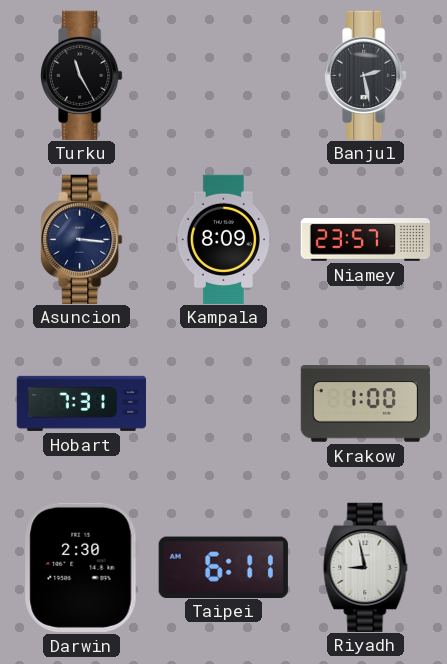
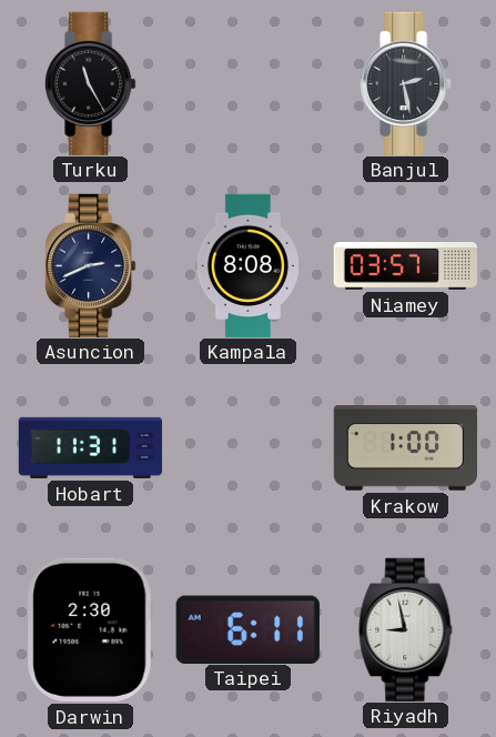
Asuncion: 3:16 -> 2:41
Kampala: 8:09 -> 8:08
Niamey: 23:57 -> 03:57
Hobart: 7:31 -> 11:31
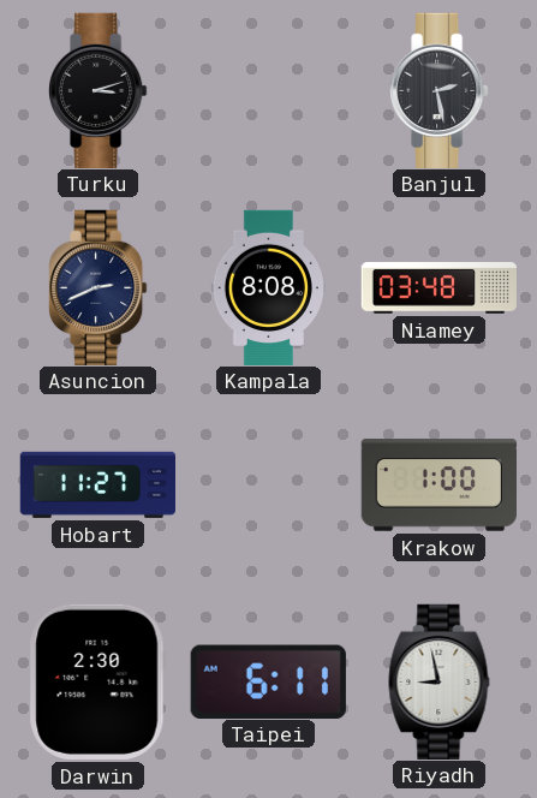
Turku: 11:25 -> 3:12
Niamey: 03:57 -> 03:48
Hobart: 11:31 -> 11:27
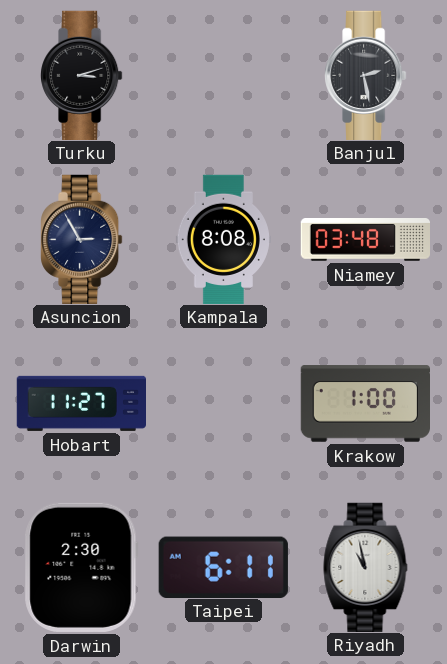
Asuncion: 2:41 -> 2:55
Riyadh: 8:58 -> 10:58
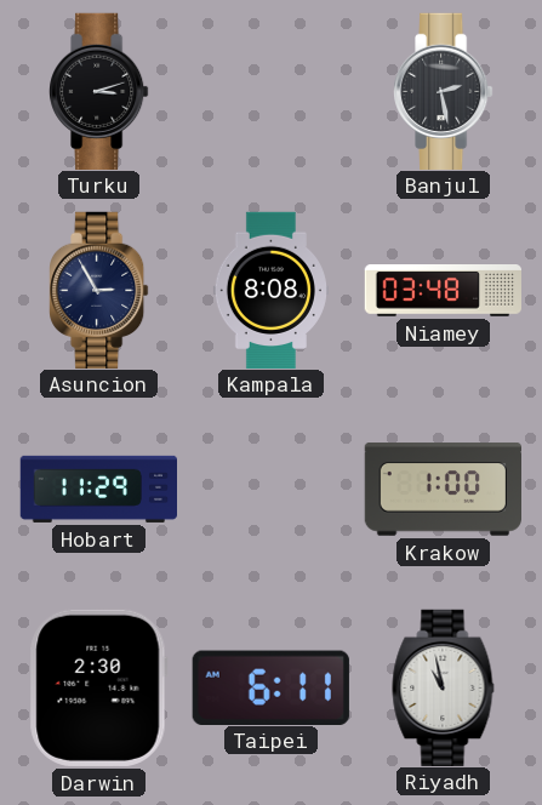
Hobart: 11:27 -> 11:29
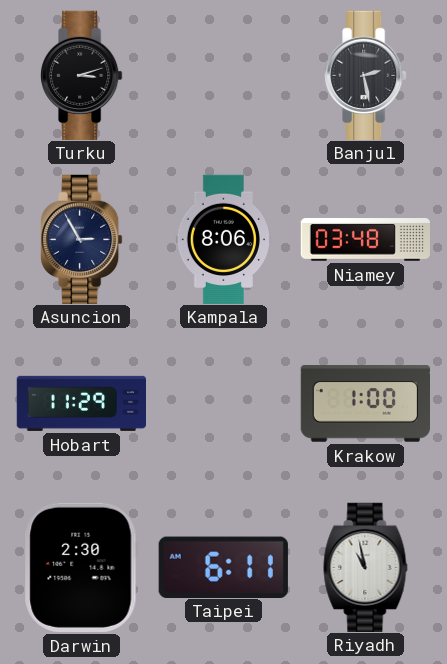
Kampala: 8:08 -> 8:06
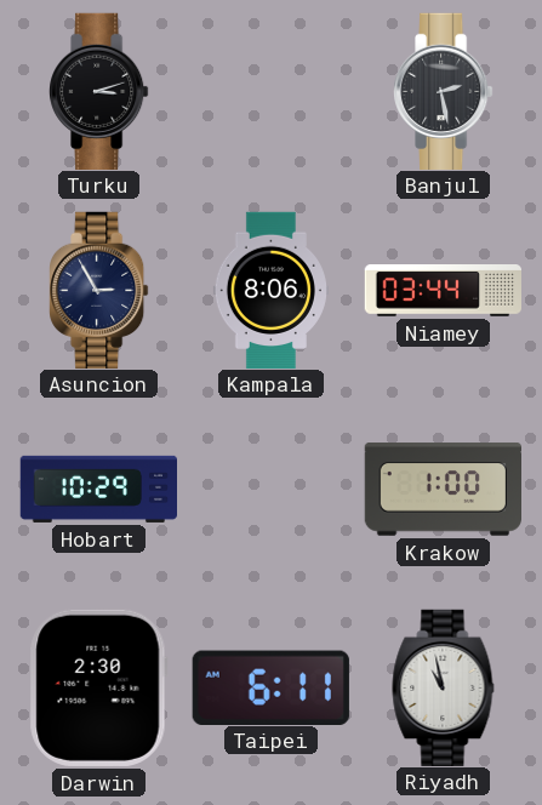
Niamey: 03:48 -> 03:44
Hobart: 11:29 -> 10:29
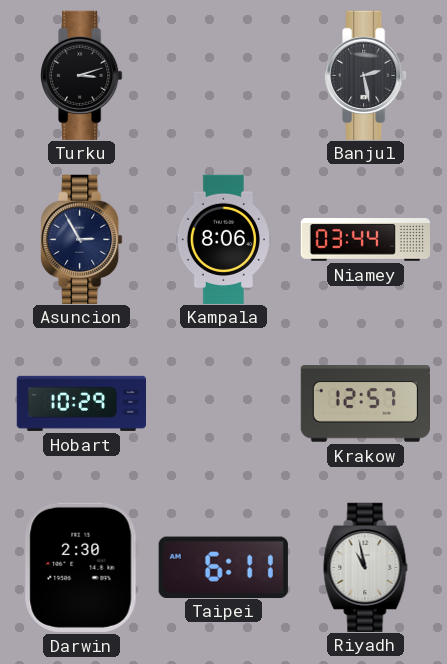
Krakow: 1:00 -> 12:57
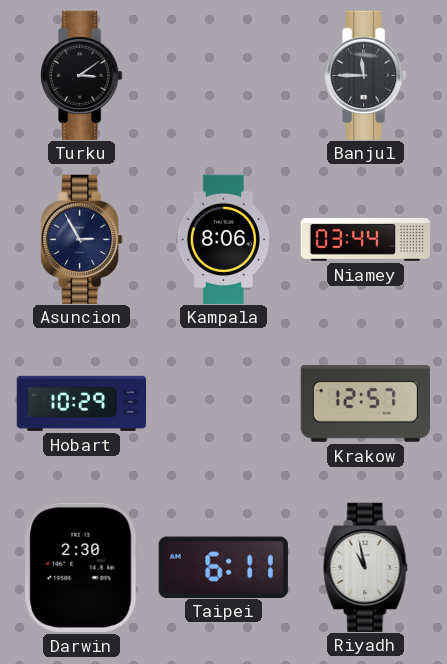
Turku: 3:12 -> 3:09
Banjul: 2:28 -> 11:45
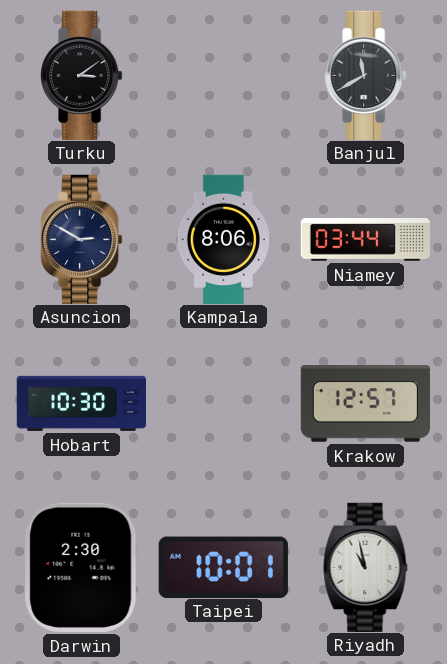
Banjul: 11:45 -> 11:40
Asuncion: 2:55 -> 2:50
Hobart: 10:29 -> 10:30
Taipei: 6:11 -> 10:01
